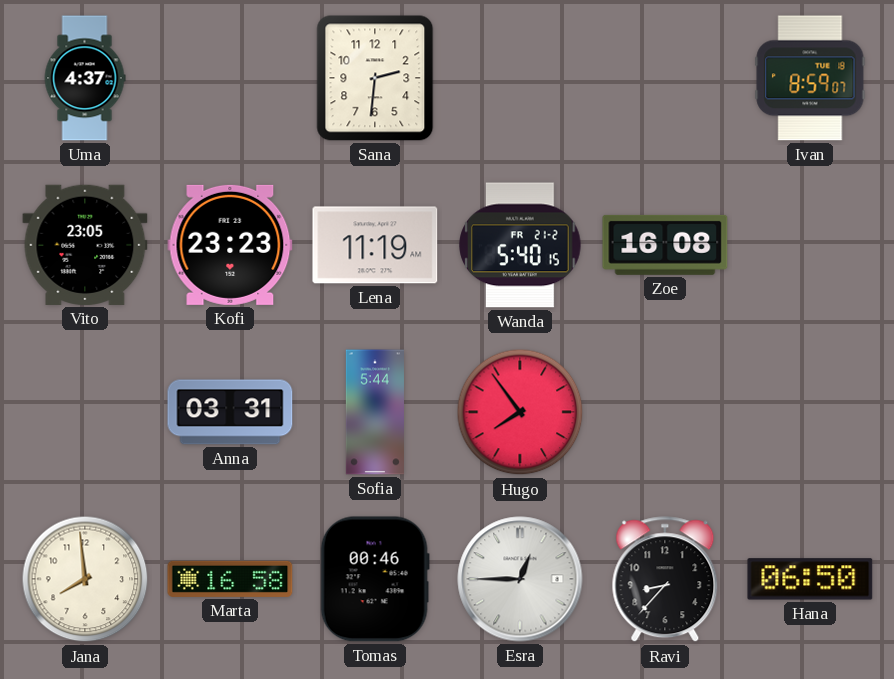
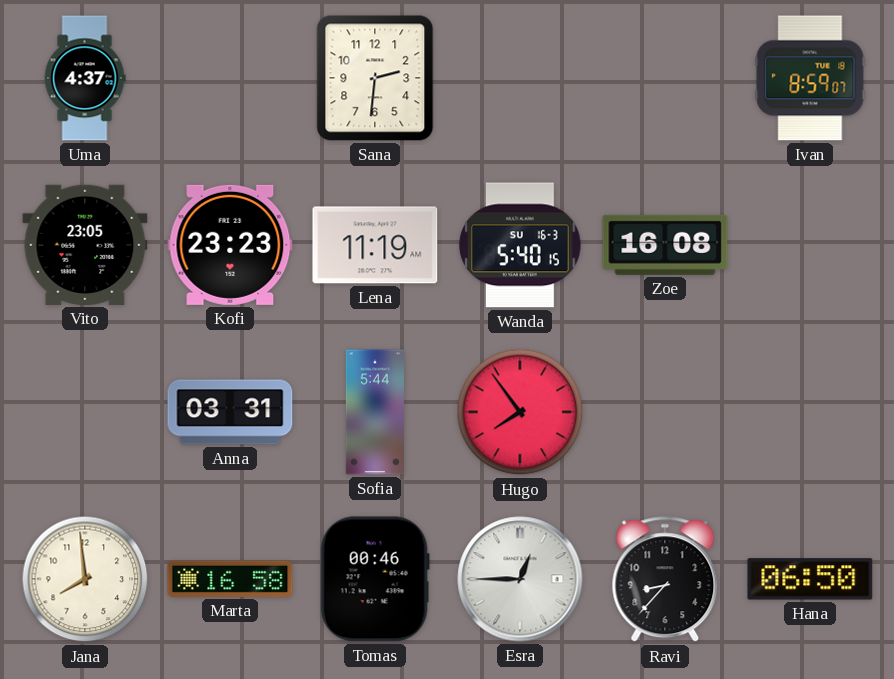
Wanda date: FR 21-2 -> SU 16-3
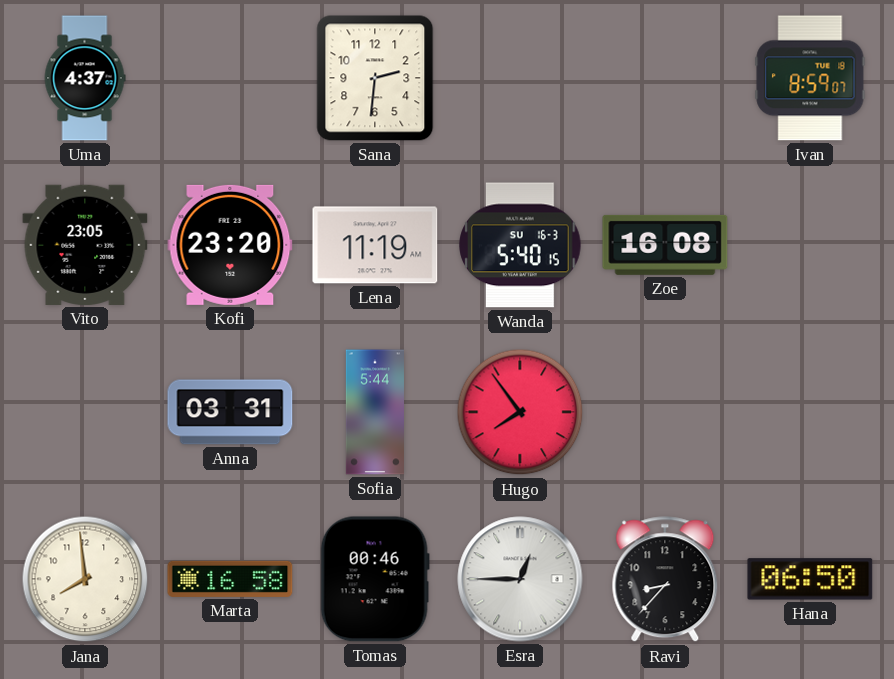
Kofi: 23:23 -> 23:20
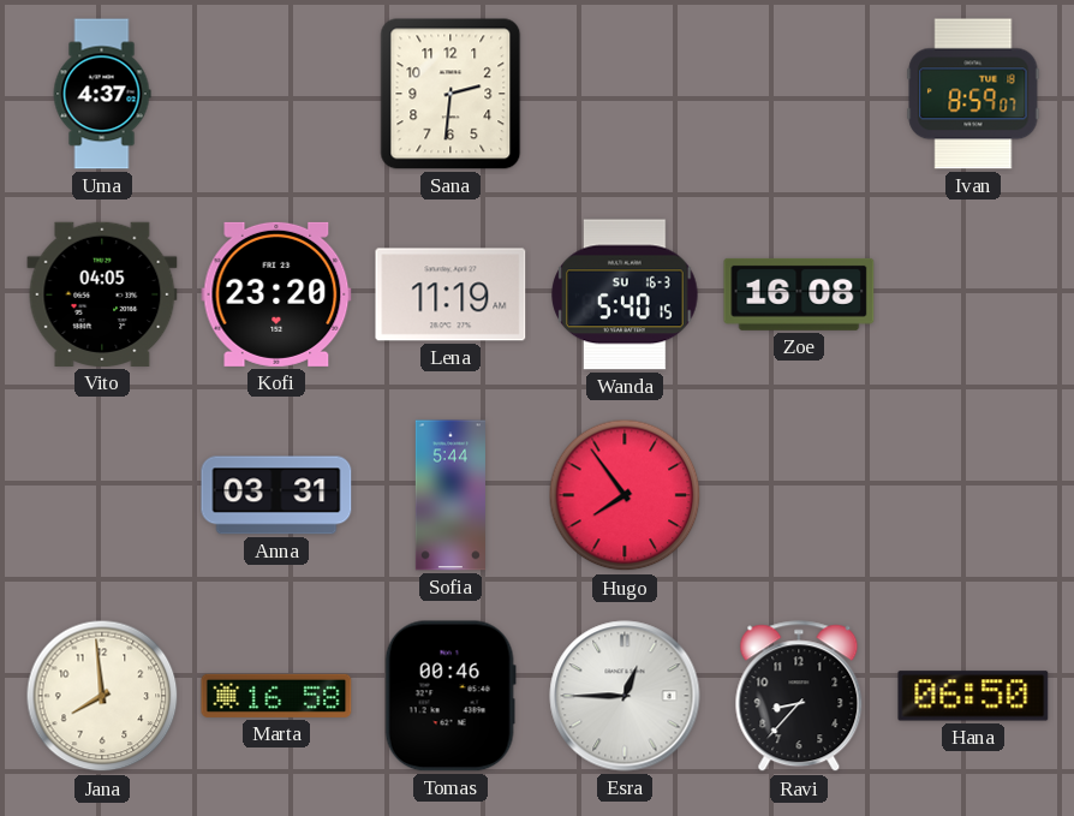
Vito: 23:05 -> 04:05
